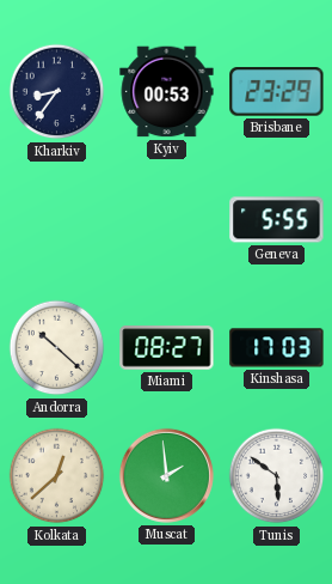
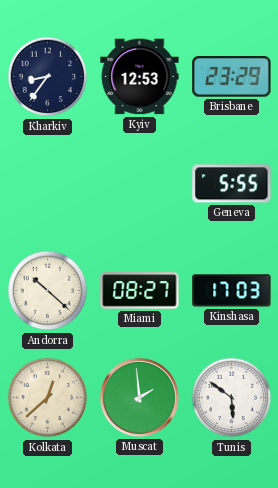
Kyiv: 00:53 -> 12:53
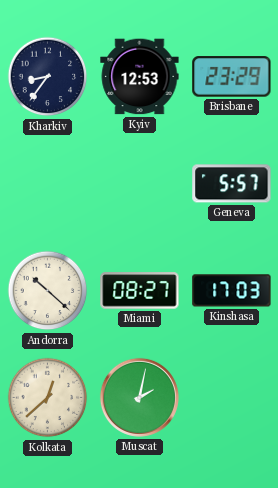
Geneva: 5:55 -> 5:57
Muscat: 1:59 -> 2:02
Tunis: 5:51 -> none
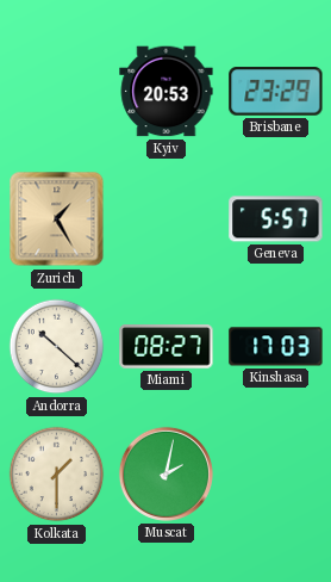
Kharkiv: 8:36 -> none
Kyiv: 12:53 -> 20:53
Zurich: none -> 1:25
Kolkata: 12:38 -> 1:30
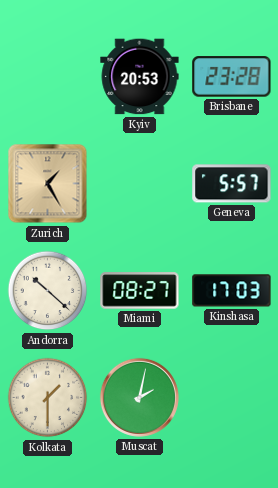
Brisbane: 23:29 -> 23:28
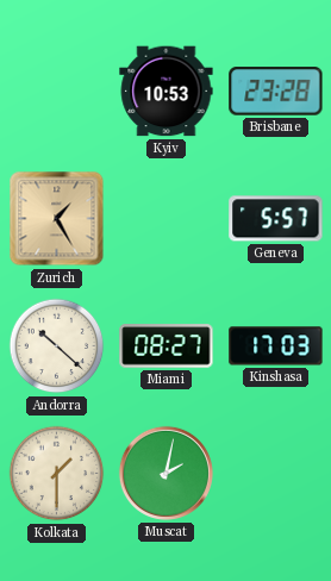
Kyiv: 20:53 -> 10:53
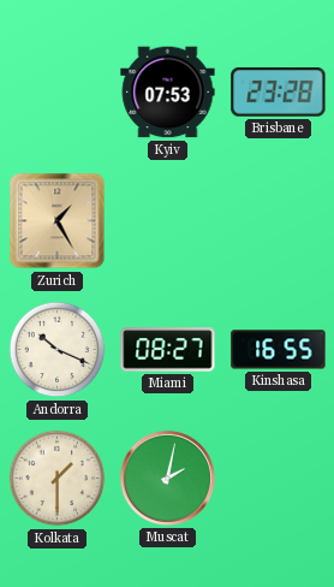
Kyiv: 10:53 -> 07:53
Geneva: 5:57 -> none
Andorra: 10:22 -> 10:19
Kinshasa: 17:03 -> 16:55
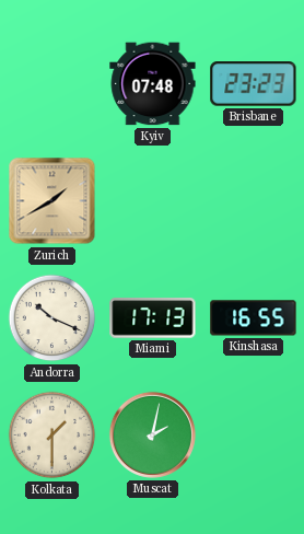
Kyiv: 07:53 -> 07:48
Brisbane: 23:28 -> 23:23
Zurich: 1:25 -> 1:40
Miami: 08:27 -> 17:13
